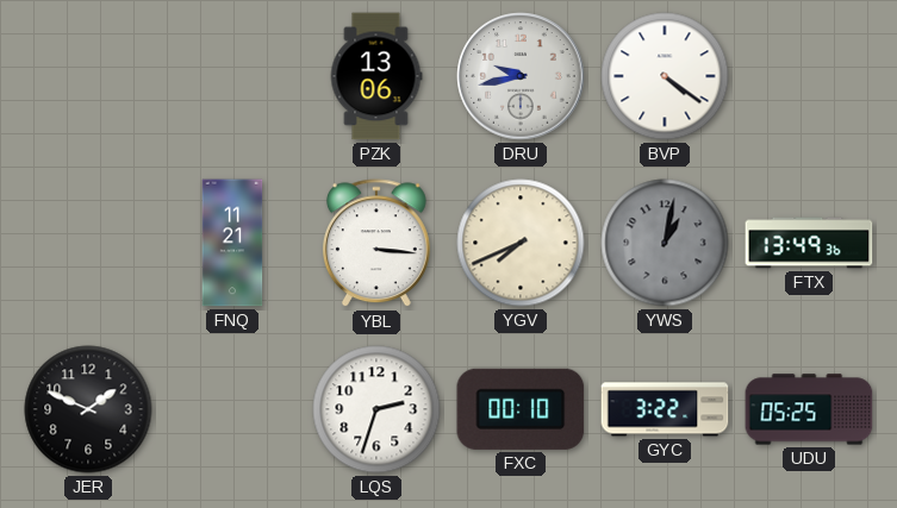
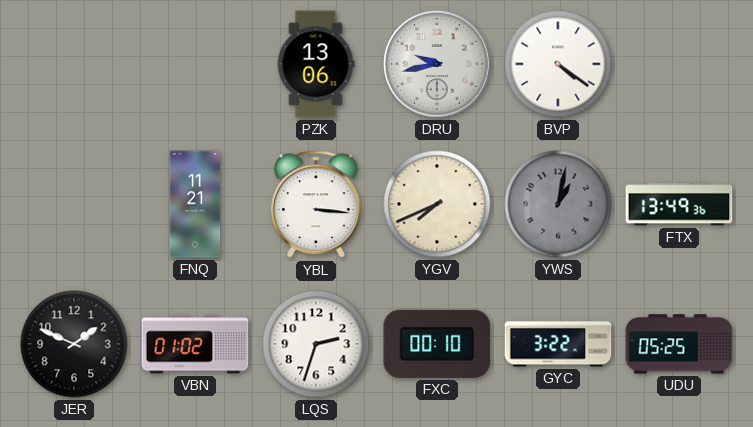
VBN: none -> 01:02
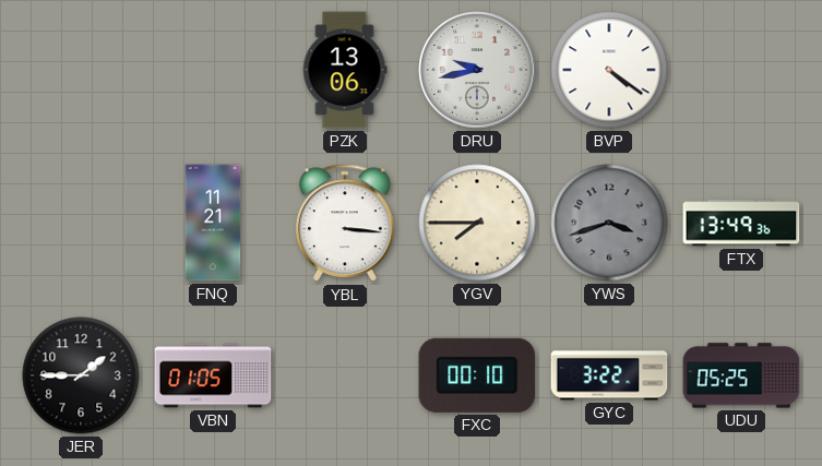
YGV: 7:41 -> 7:45
YWS: 1:02 -> 3:42
JER: 1:49 -> 1:45
VBN: 01:02 -> 01:05
LQS: 2:33 -> none
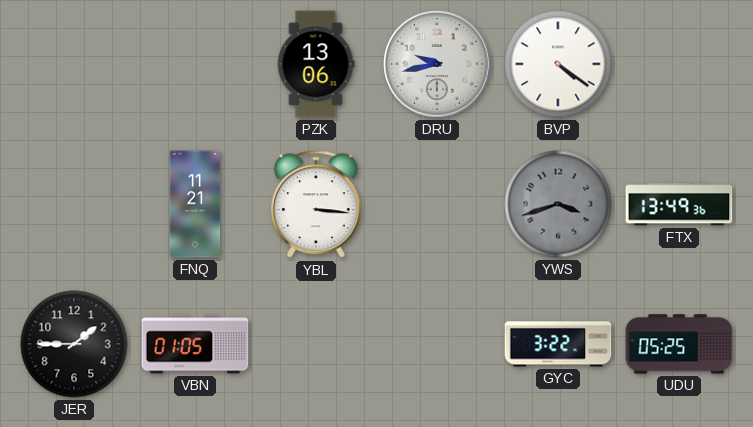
YGV: 7:45 -> none
FXC: 00:10 -> none
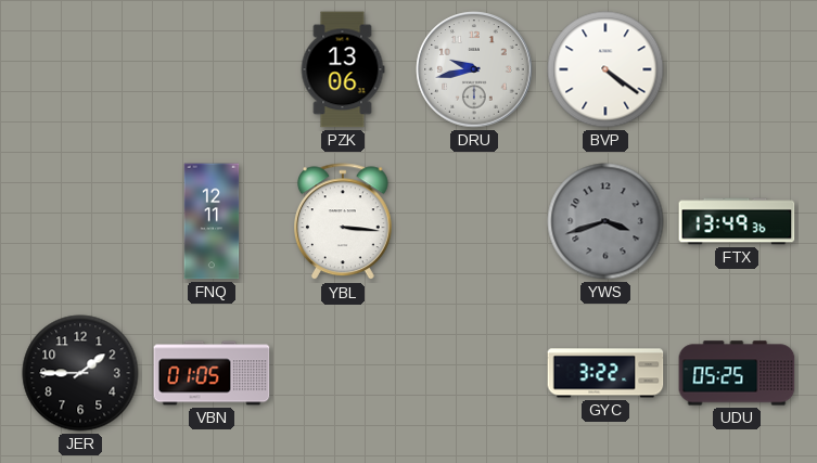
FNQ: 11:21 -> 12:11
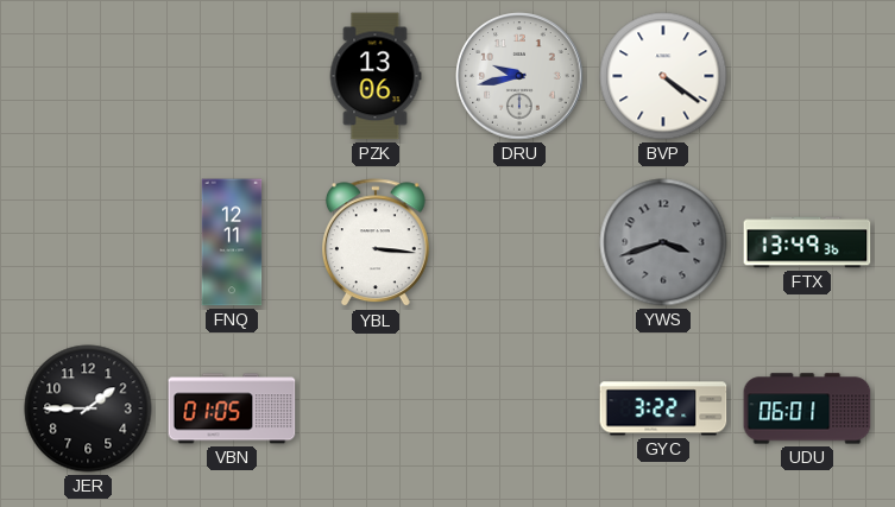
UDU: 05:25 -> 06:01
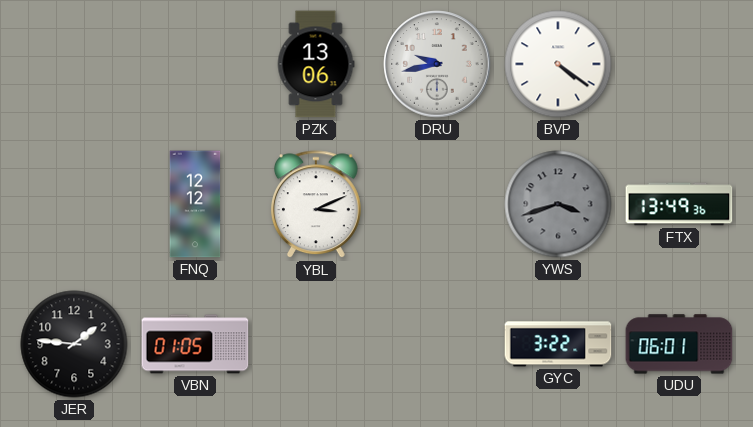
FNQ: 12:11 -> 12:12
YBL: 3:16 -> 3:11
JER: 1:45 -> 1:46
